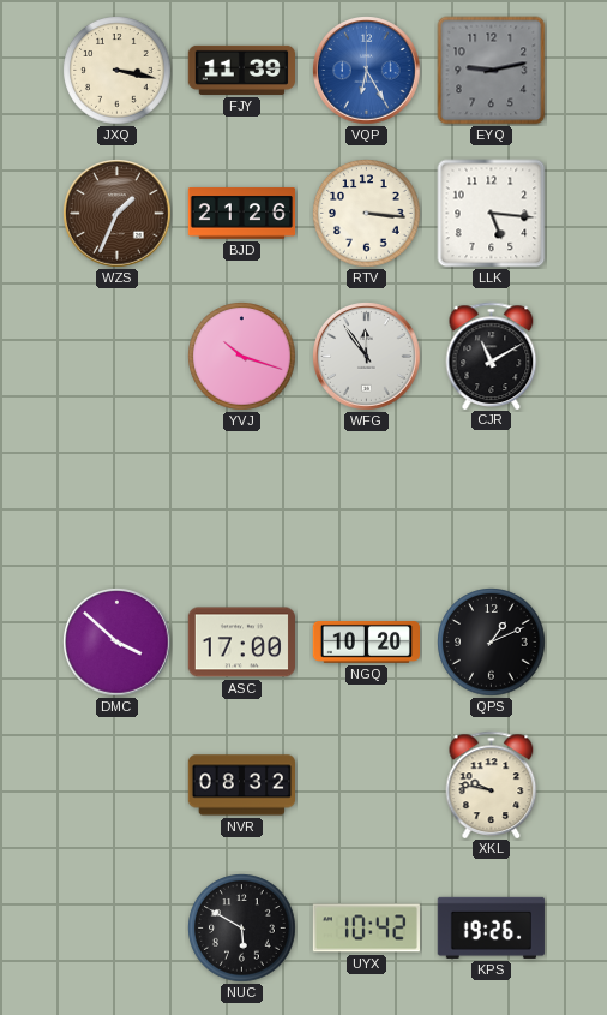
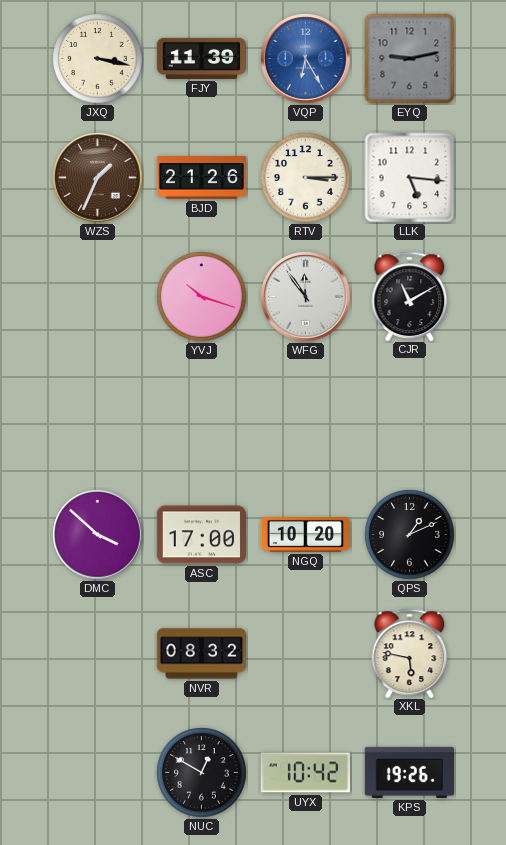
RTV: 3:16 -> 3:15
XKL: 9:47 -> 5:47
NUC: 5:50 -> 12:50
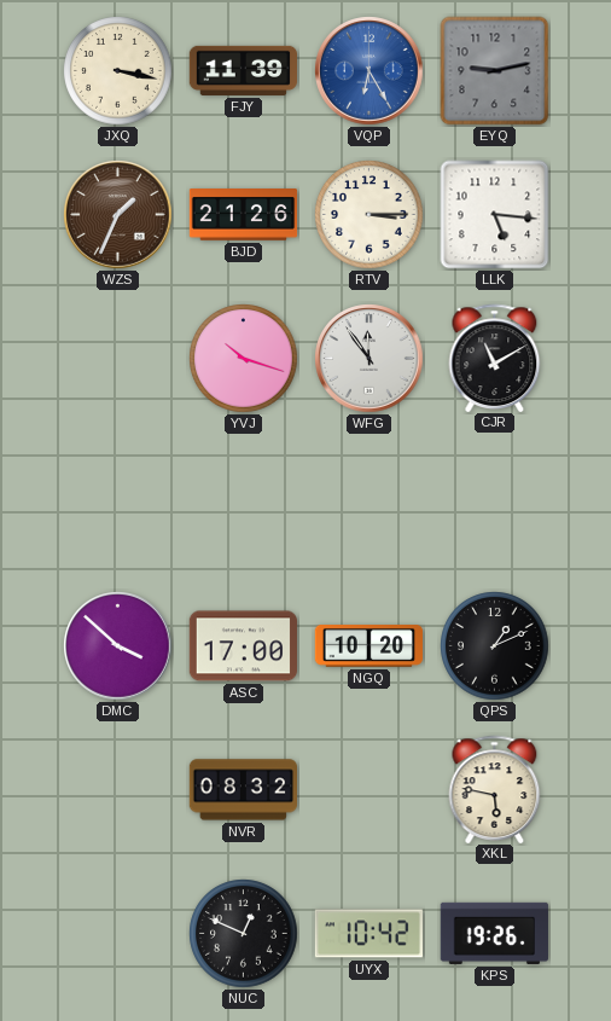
NUC: 12:50 -> 12:49
